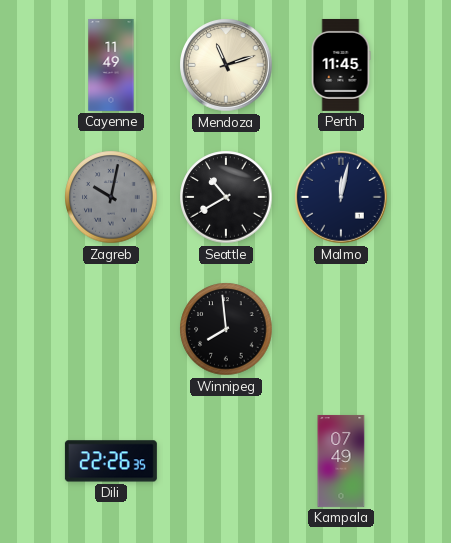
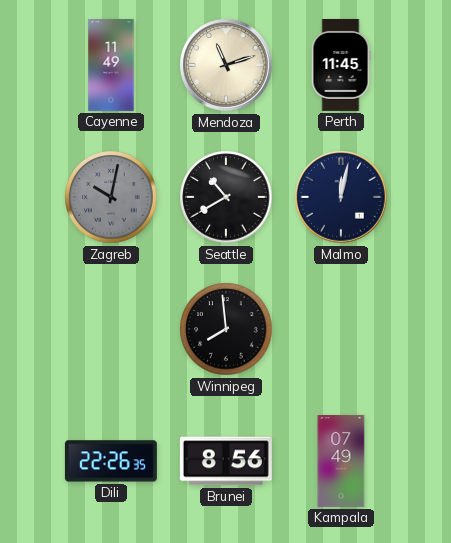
Brunei: none -> 8:56
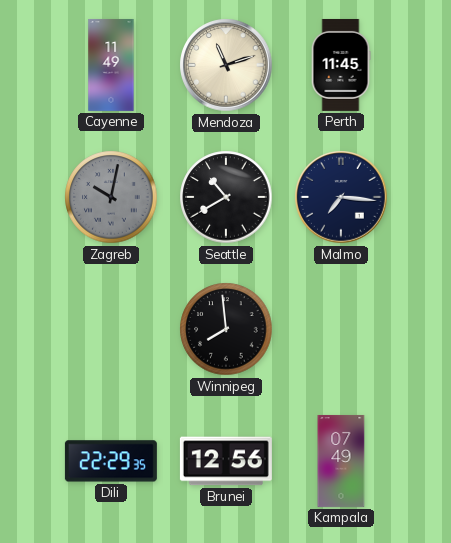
Malmo: 12:02 -> 7:16
Dili: 22:26 -> 22:29
Brunei: 8:56 -> 12:56
